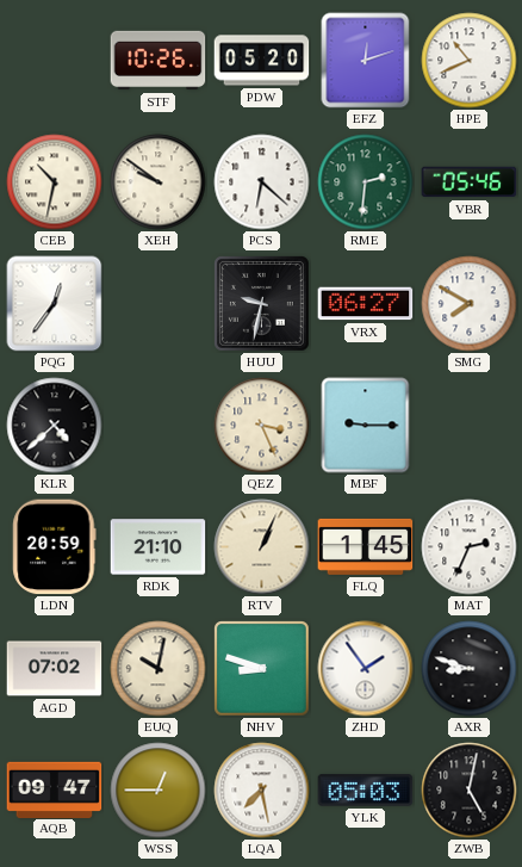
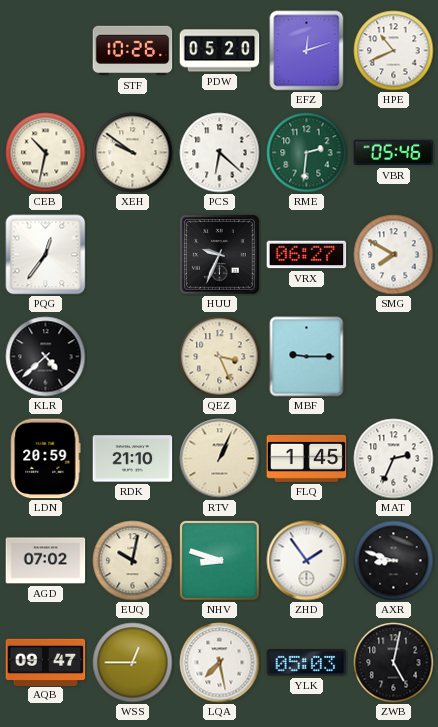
HUU: 9:32 -> 9:34
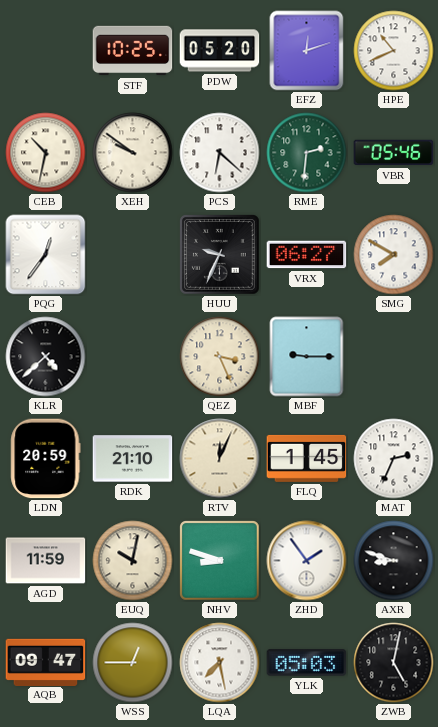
STF: 10:26 -> 10:25
RTV: 1:04 -> 12:04
AGD: 07:02 -> 11:59
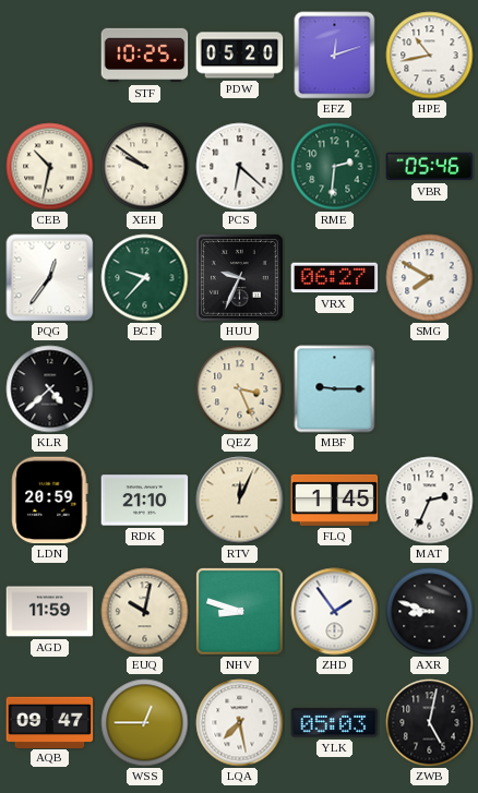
HPE: 10:41 -> 10:43
BCF: none -> 9:37
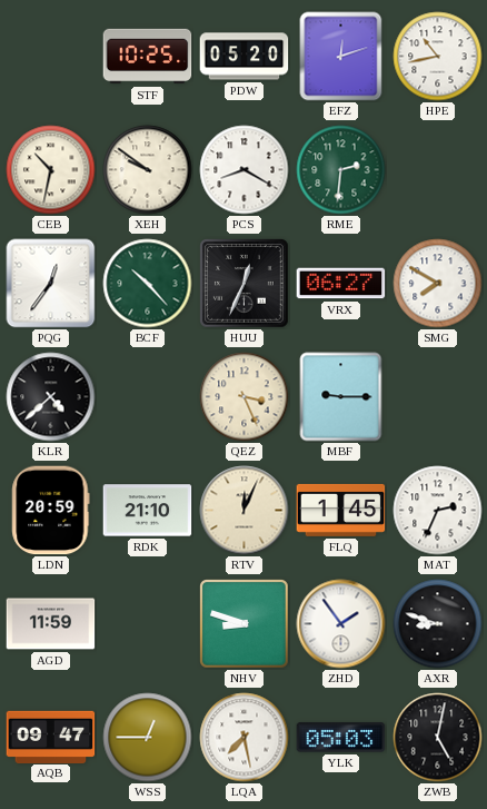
PCS: 6:22 -> 8:20
VBR: 05:46 -> none
BCF: 9:37 -> 10:23
HUU: 9:34 -> 12:34
EUQ: 10:02 -> none
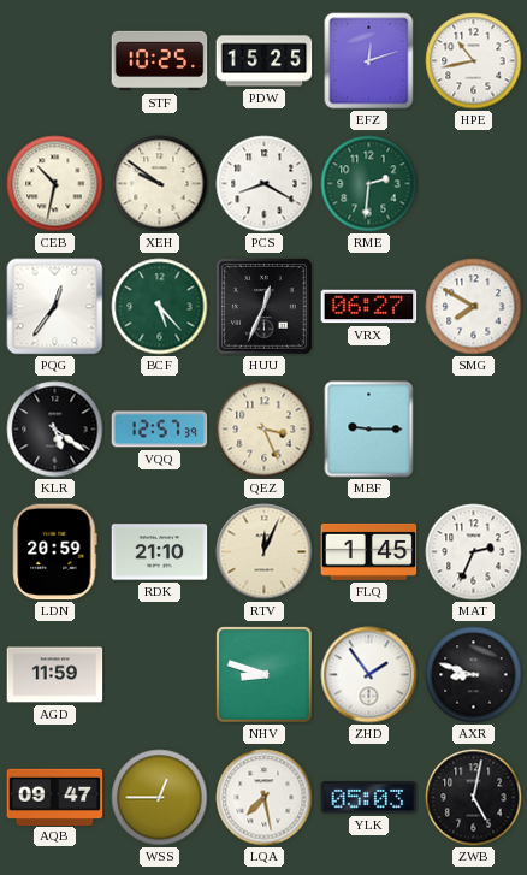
PDW: 05:20 -> 15:25
BCF: 10:23 -> 5:23
KLR: 4:38 -> 5:21
VQQ: none -> 12:57
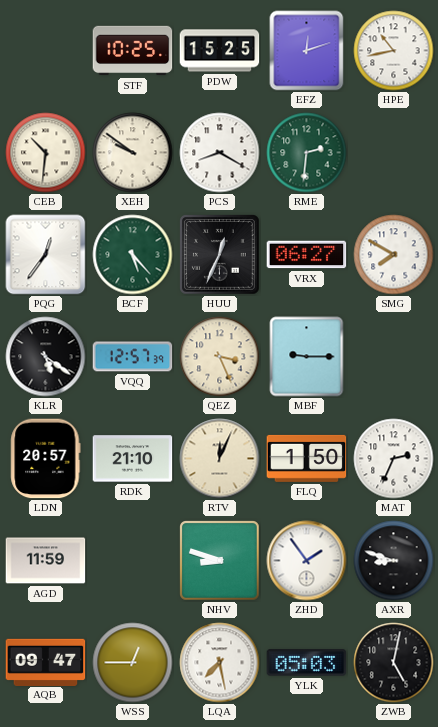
CEB: 10:32 -> 10:31
LDN: 20:59 -> 20:57
FLQ: 1:45 -> 1:50
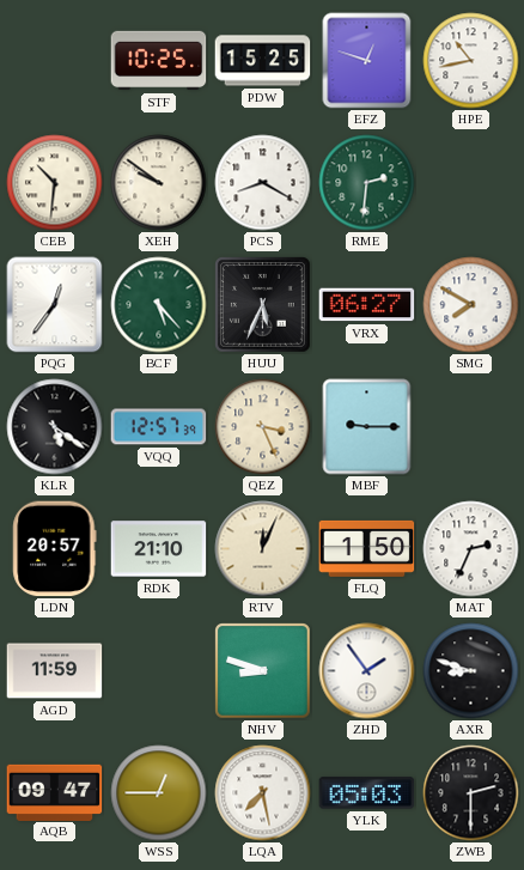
EFZ: 12:12 -> 12:48
HUU: 12:34 -> 5:34
ZWB: 5:02 -> 2:30
